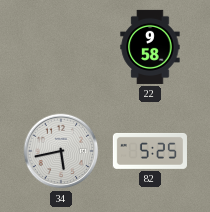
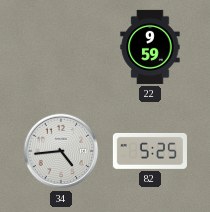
22: 9:58 -> 9:59
34: 5:43 -> 4:44
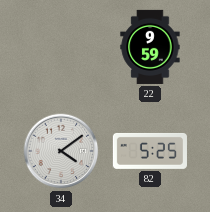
34: 4:44 -> 4:09
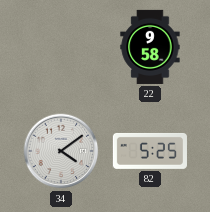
22: 9:59 -> 9:58
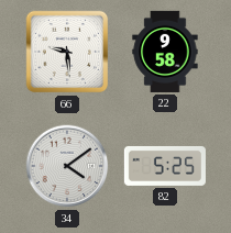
66: none -> 9:29
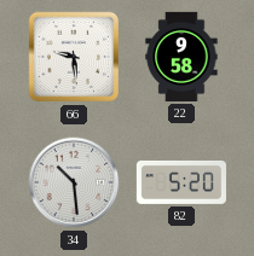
34: 4:09 -> 10:29
82: 5:25 -> 5:20
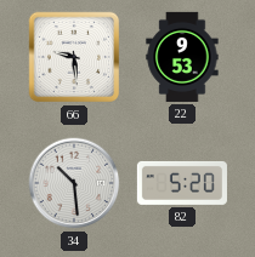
22: 9:58 -> 9:53
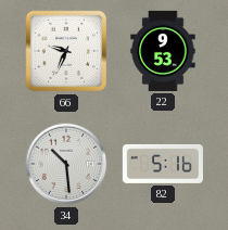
66: 9:29 -> 9:34
82: 5:20 -> 5:16
